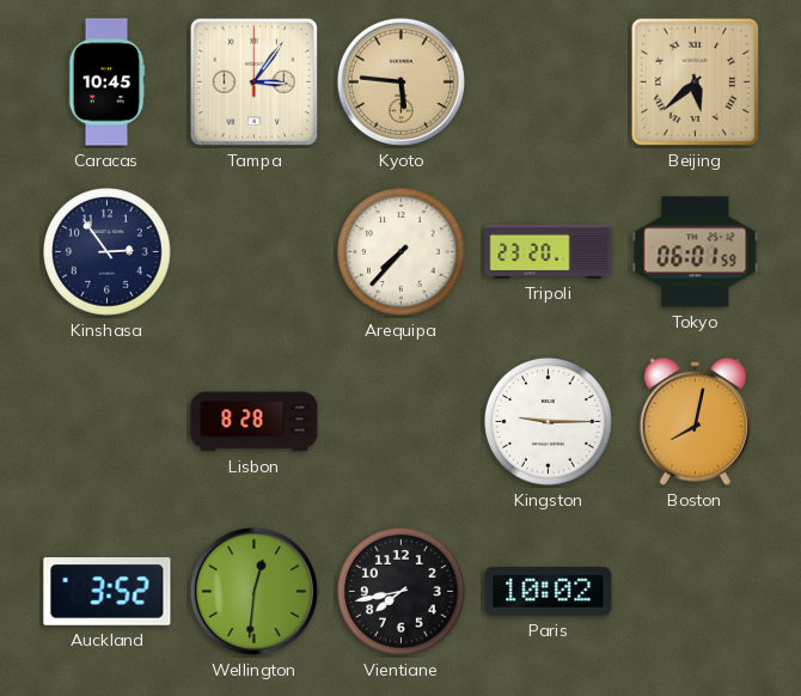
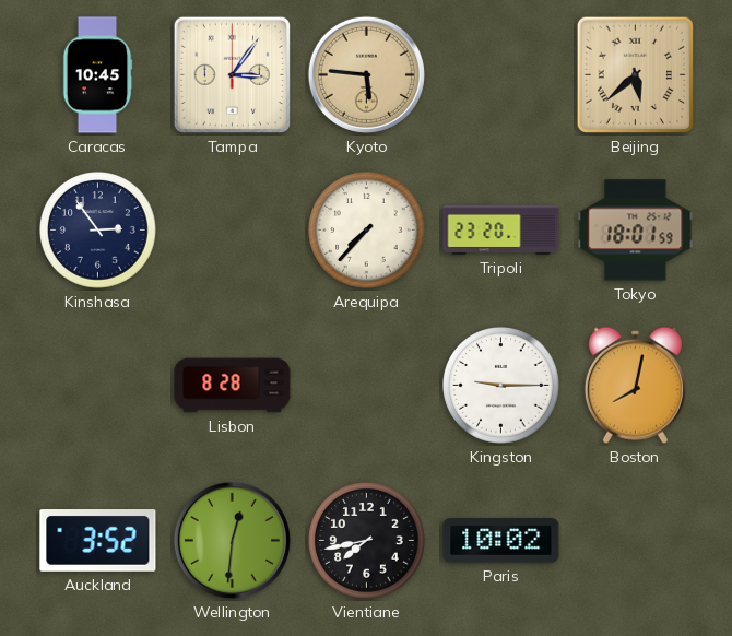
Tokyo: 06:01 -> 18:01
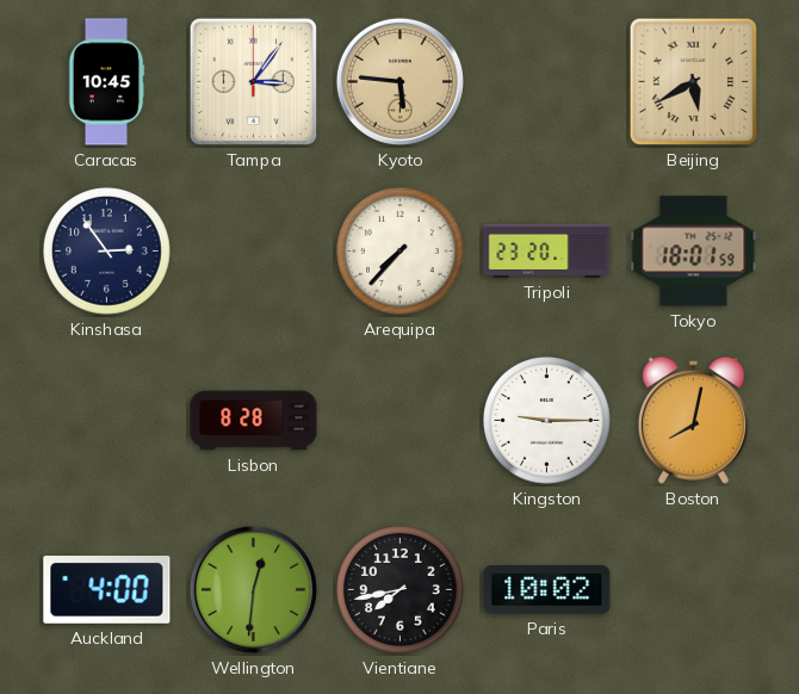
Beijing: 5:38 -> 5:40
Auckland: 3:52 -> 4:00
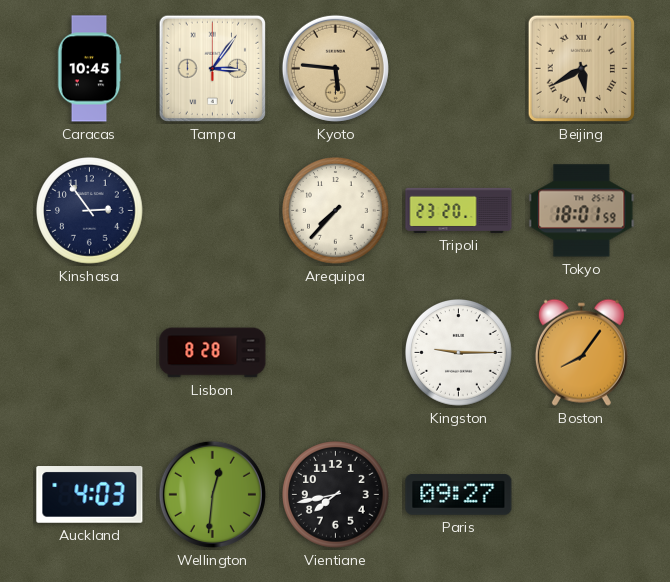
Boston: 8:02 -> 8:06
Auckland: 4:00 -> 4:03
Paris: 10:02 -> 09:27
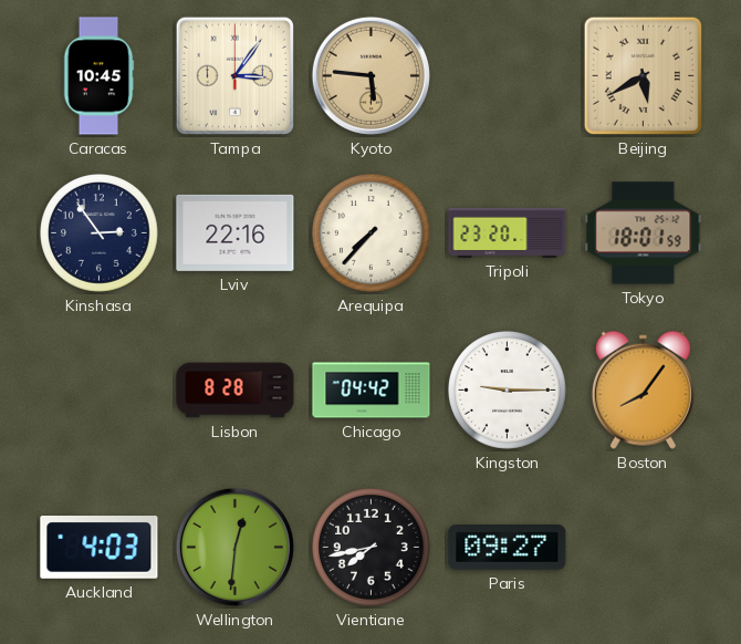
Lviv: none -> 22:16
Chicago: none -> 04:42
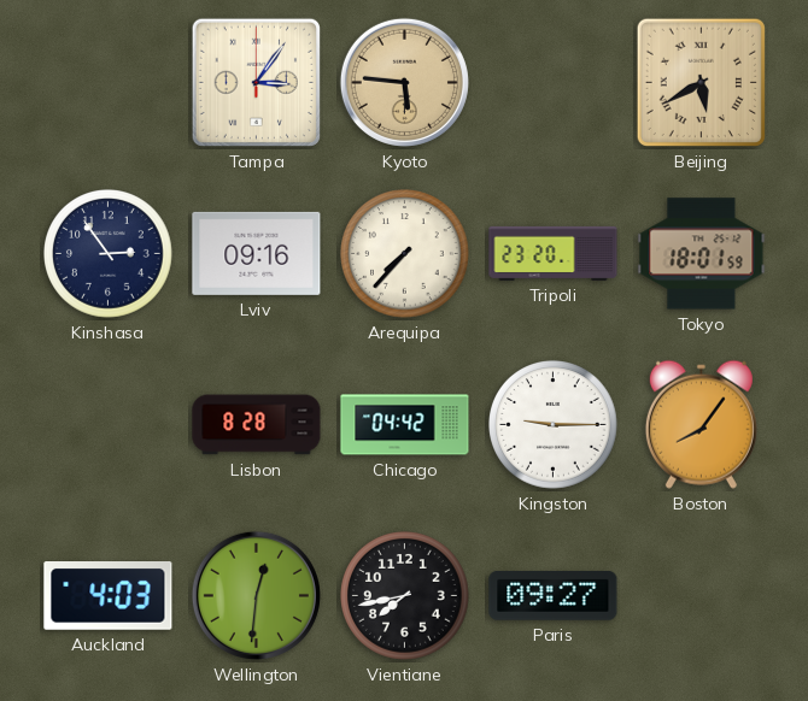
Caracas: 10:45 -> none
Lviv: 22:16 -> 09:16
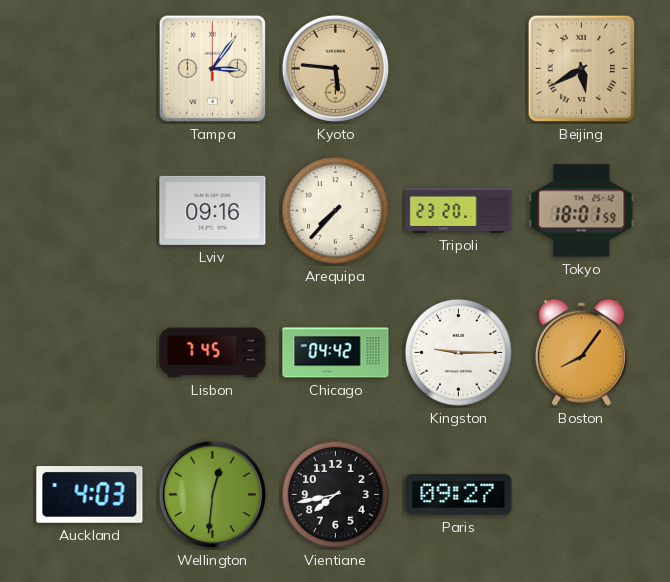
Kinshasa: 2:54 -> none
Lisbon: 8:28 -> 7:45
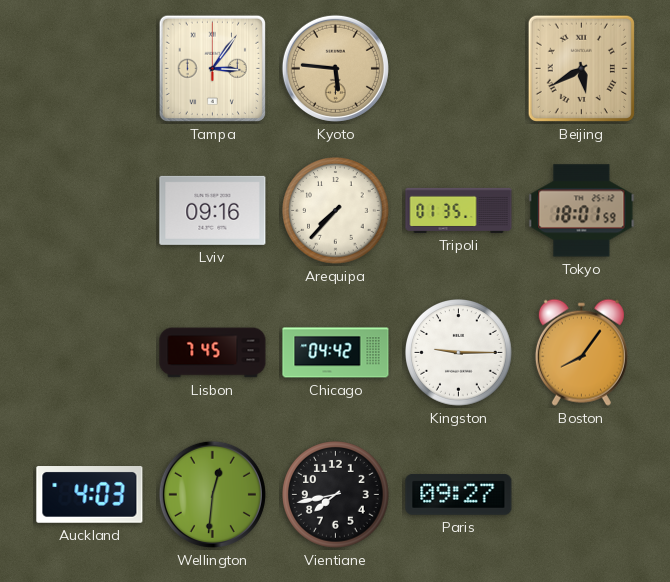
Tripoli: 23:20 -> 01:35
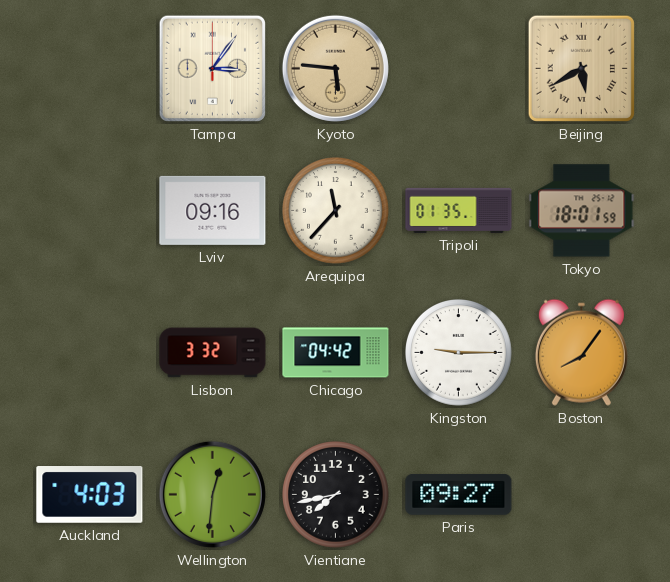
Arequipa: 7:37 -> 11:37
Lisbon: 7:45 -> 3:32
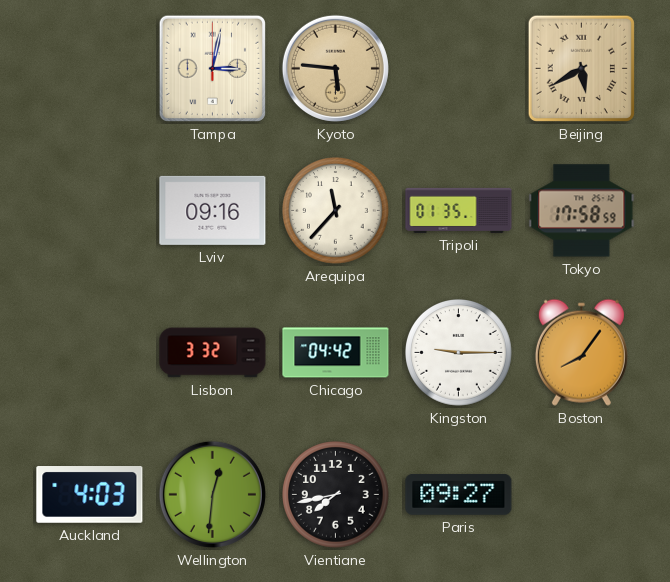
Tampa: 3:06 -> 3:02
Tokyo: 18:01 -> 17:58
